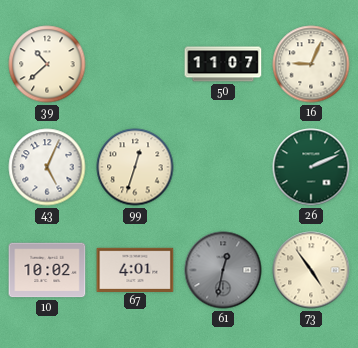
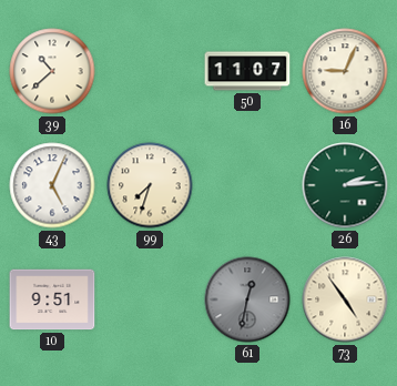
99: 12:33 -> 7:33
26: 2:11 -> 2:14
10: 10:02 -> 9:51
67: 4:01 -> none
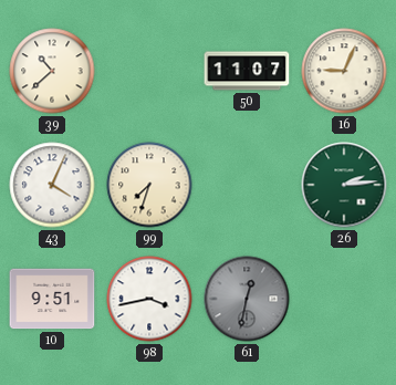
43: 5:04 -> 4:04
98: none -> 3:43
73: 4:54 -> none
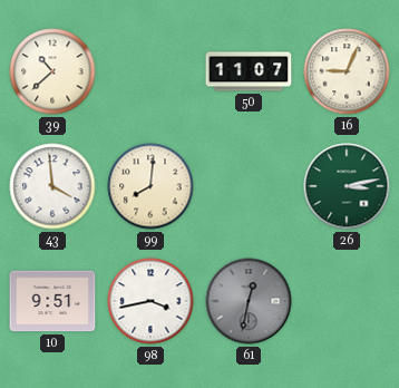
43: 4:04 -> 3:59
99: 7:33 -> 8:01
26: 2:14 -> 3:13
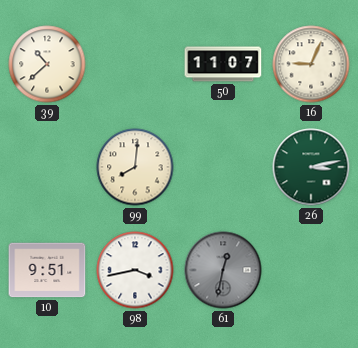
43: 3:59 -> none
